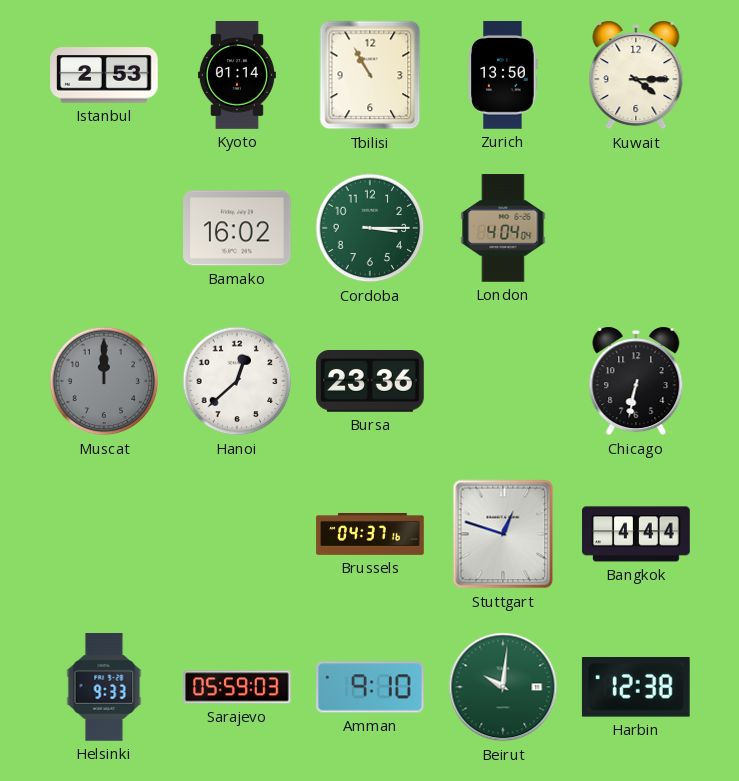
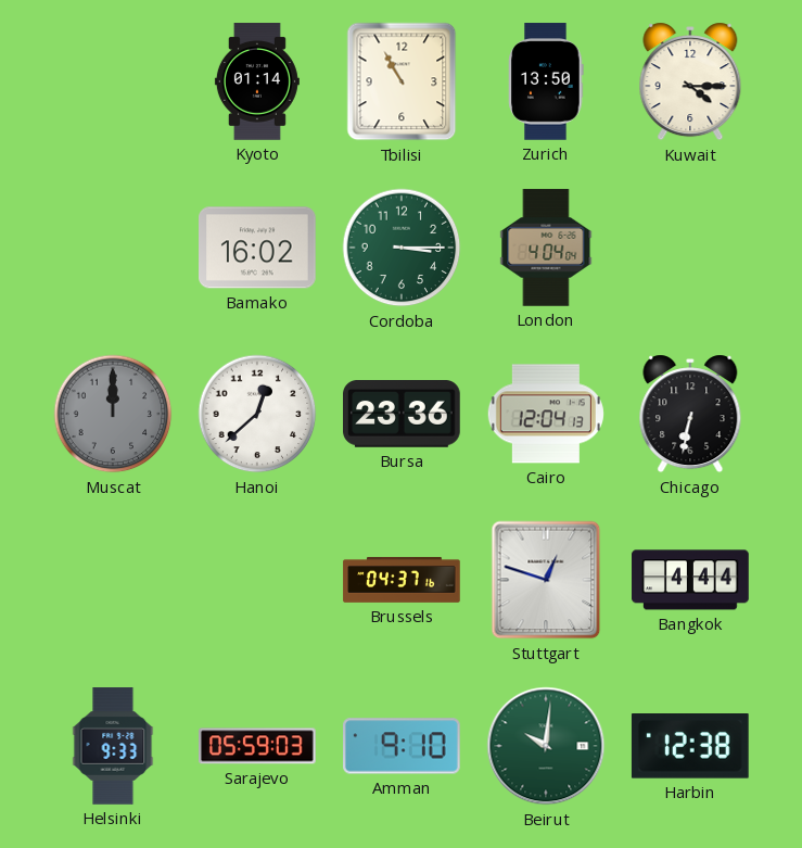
Istanbul: 2:53 -> none
Cairo: none -> 12:04
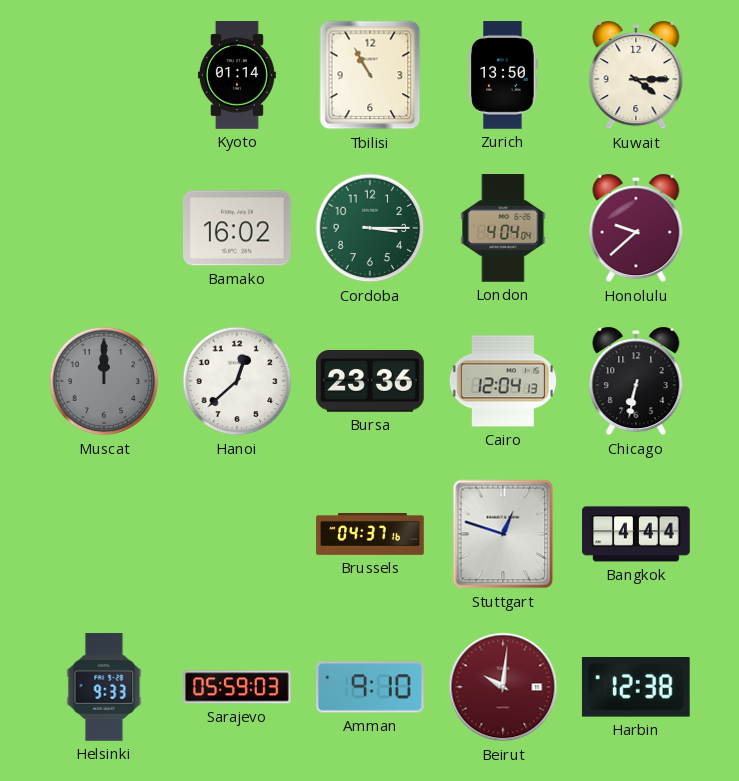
Honolulu: none -> 9:38
Beirut dial: green -> burgundy
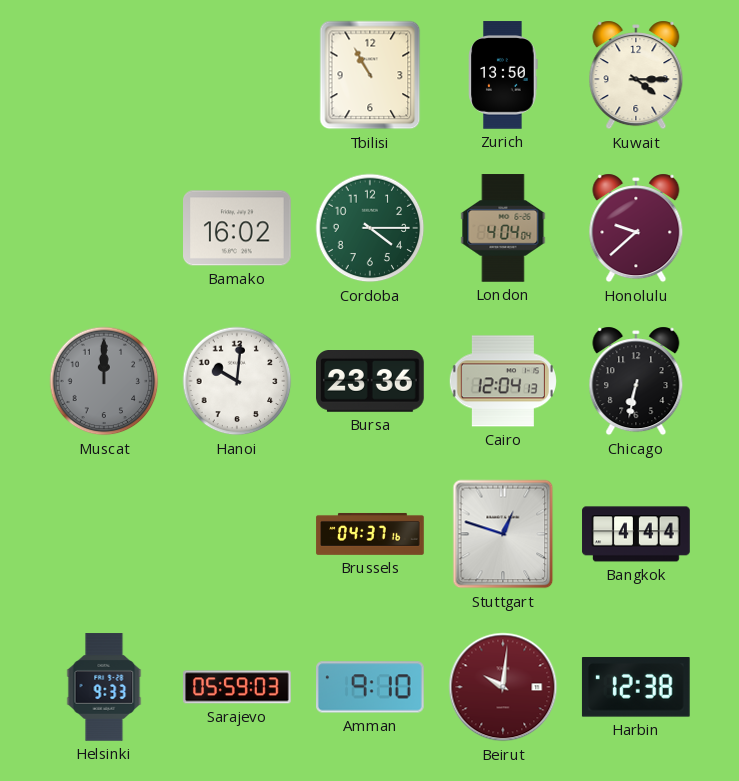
Kyoto: 01:14 -> none
Cordoba: 3:15 -> 4:15
Hanoi: 12:38 -> 10:01
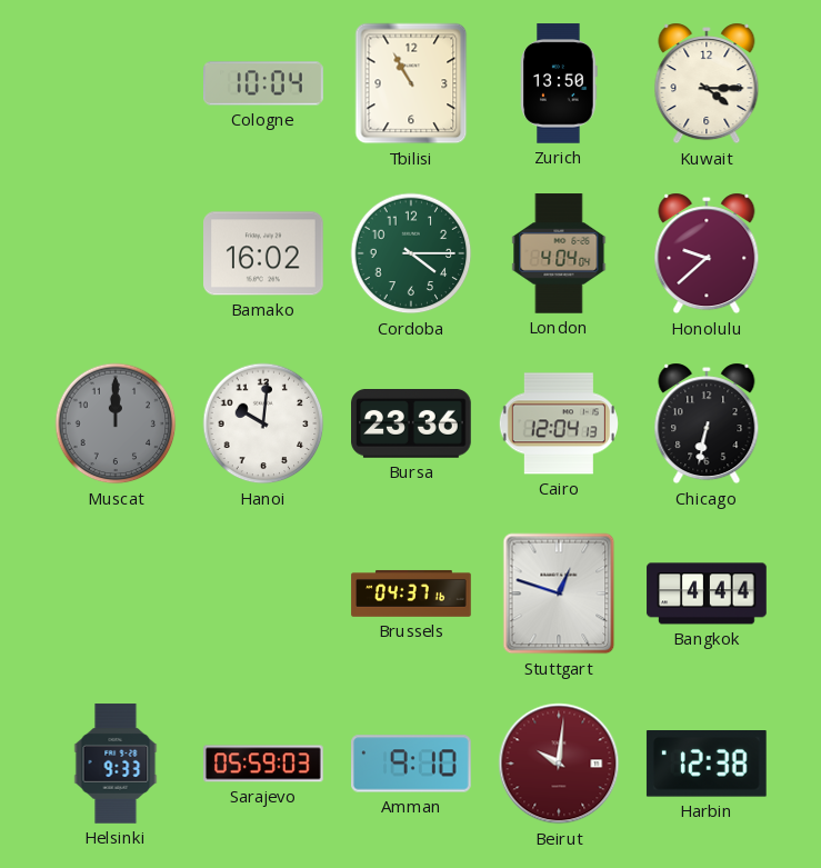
Cologne: none -> 10:04
